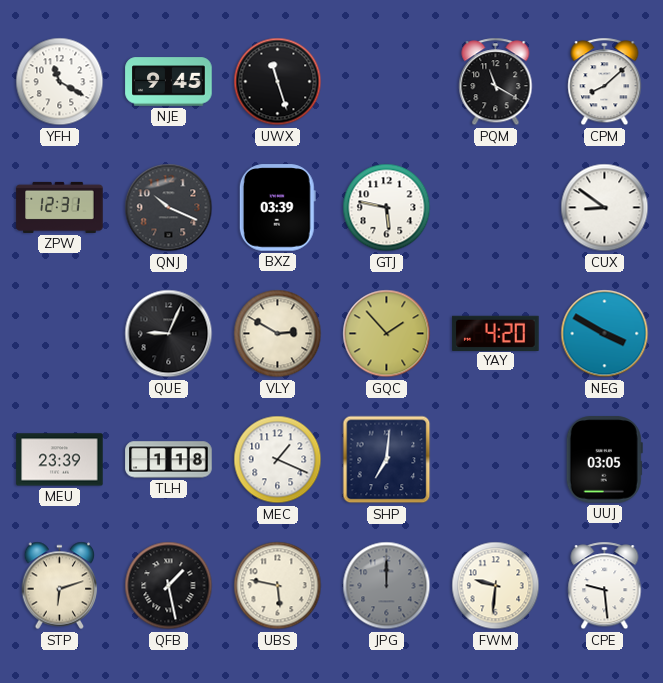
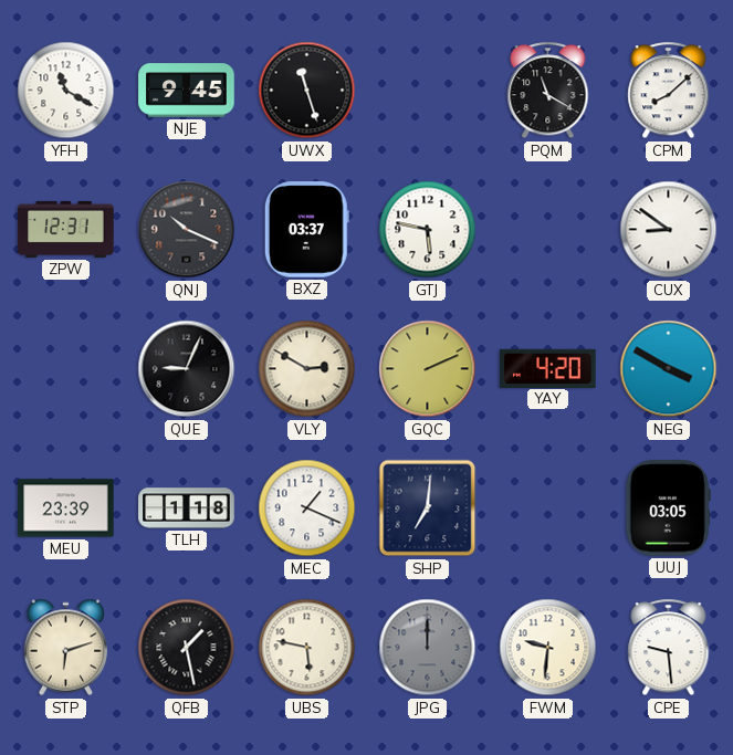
BXZ: 03:39 -> 03:37
GQC: 1:53 -> 2:11
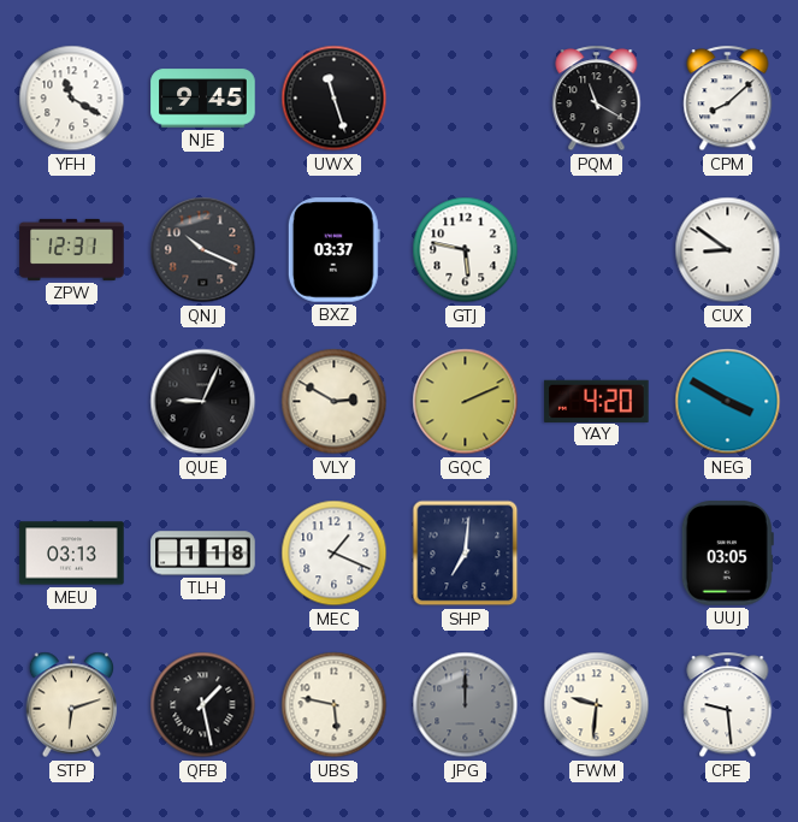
MEU: 23:39 -> 03:13
